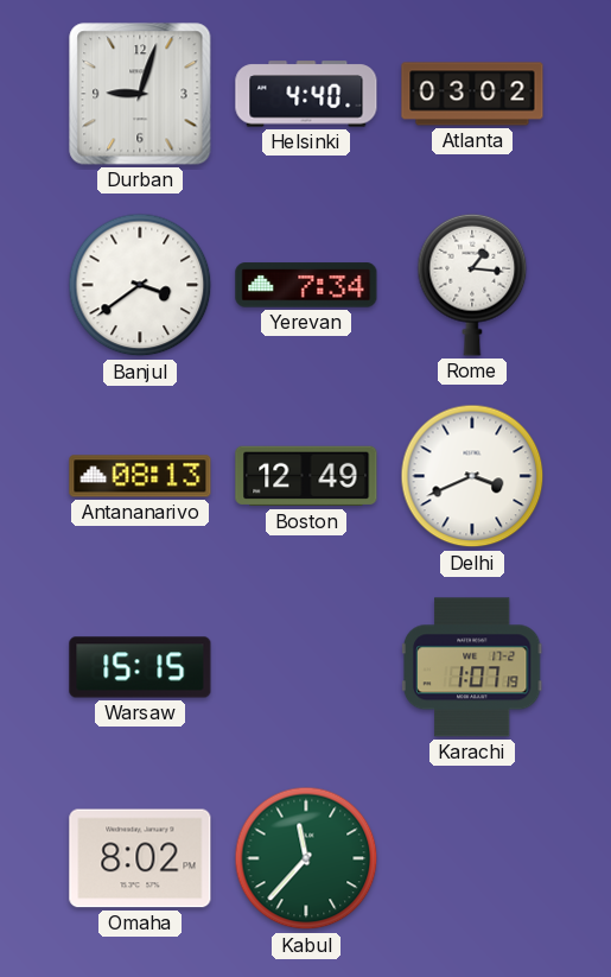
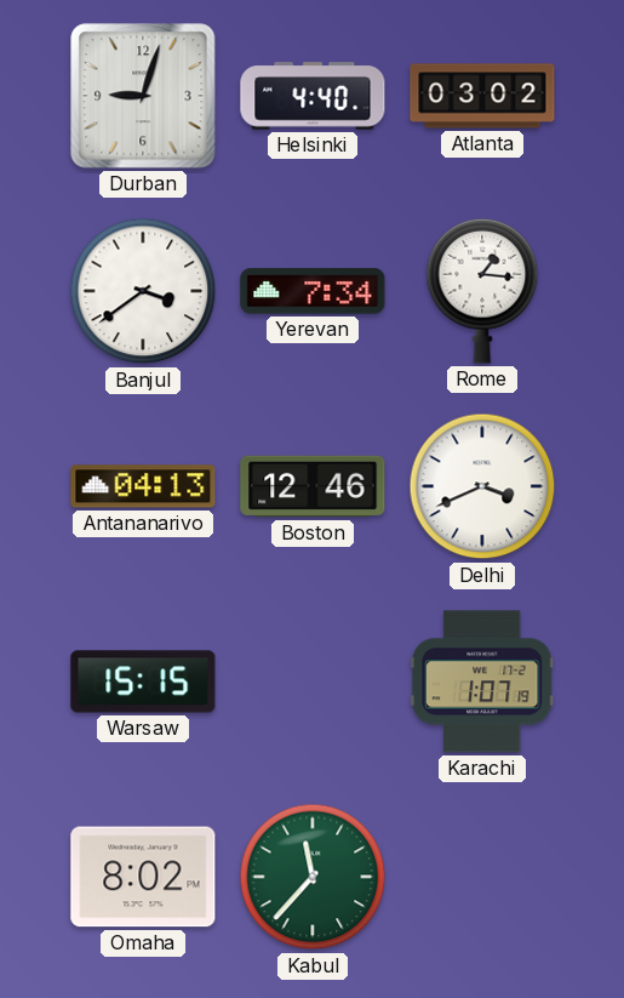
Antananarivo: 08:13 -> 04:13
Boston: 12:49 -> 12:46
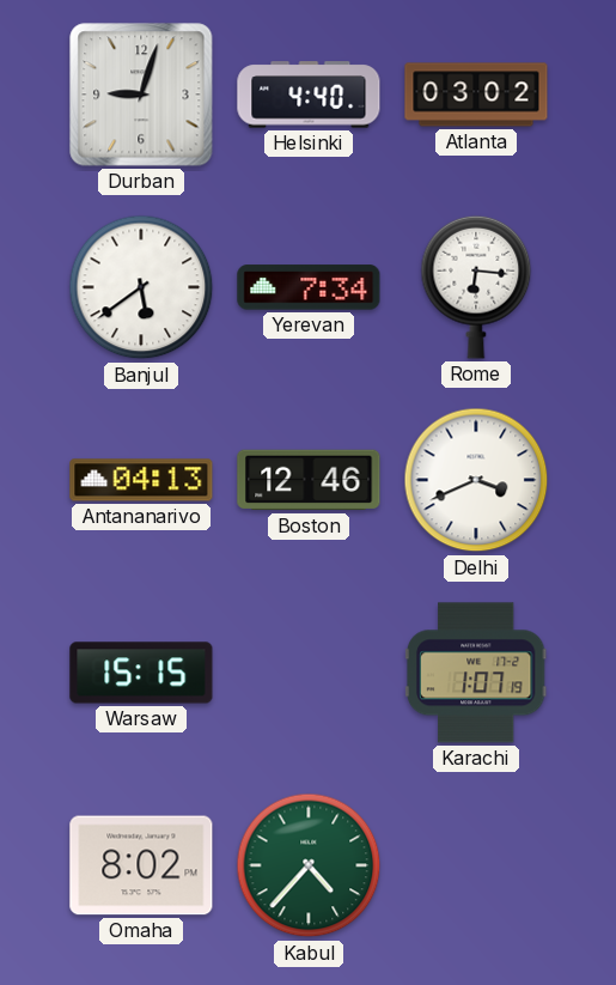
Banjul: 3:39 -> 5:39
Rome: 1:16 -> 6:16
Kabul: 11:37 -> 4:37
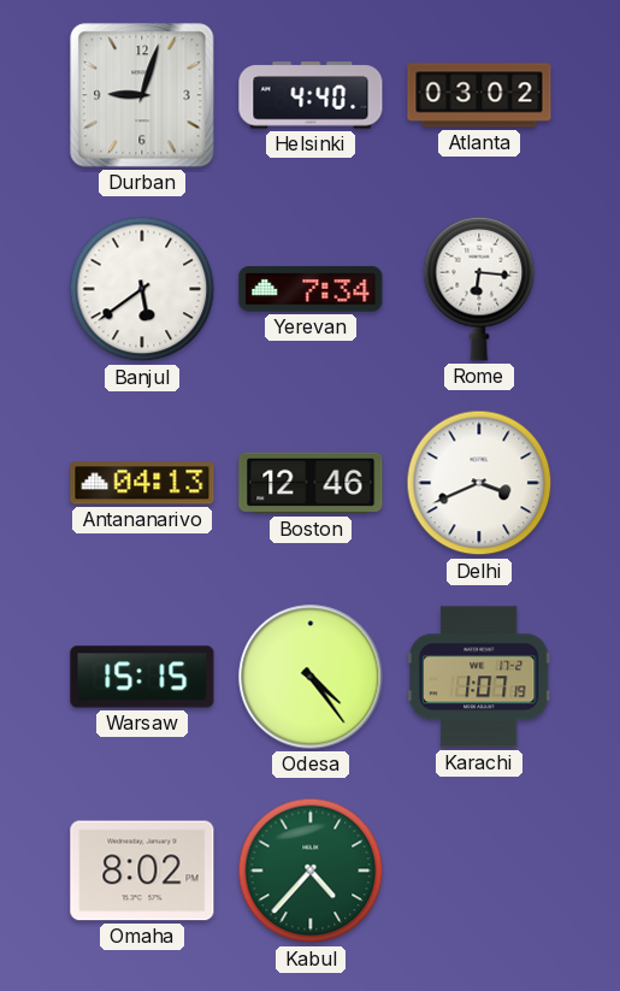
Odesa: none -> 4:24
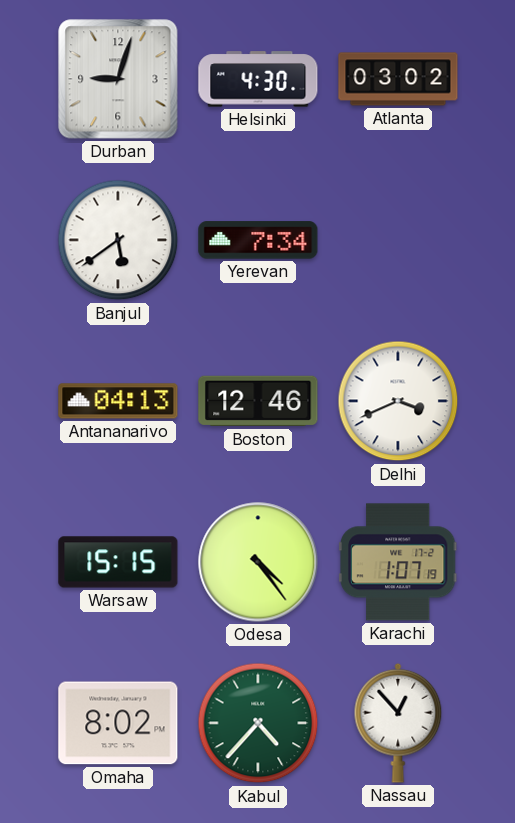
Helsinki: 4:40 -> 4:30
Rome: 6:16 -> none
Nassau: none -> 12:53
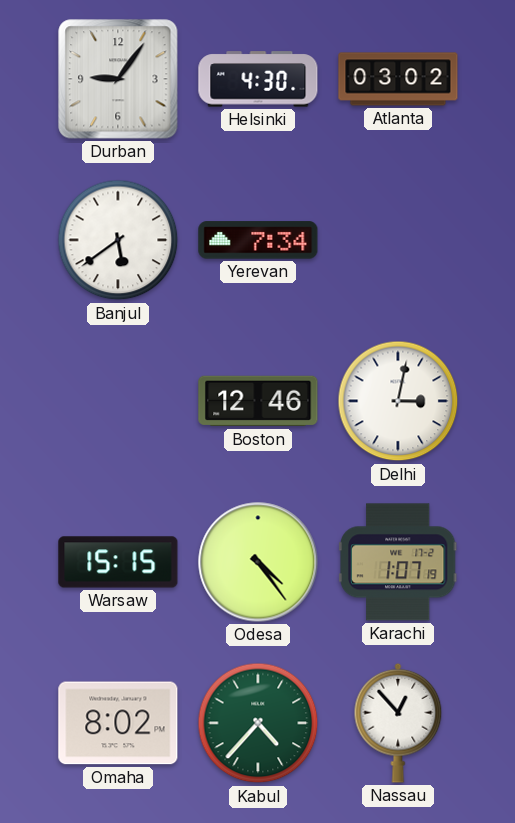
Durban: 9:03 -> 9:06
Antananarivo: 04:13 -> none
Delhi: 3:41 -> 3:02
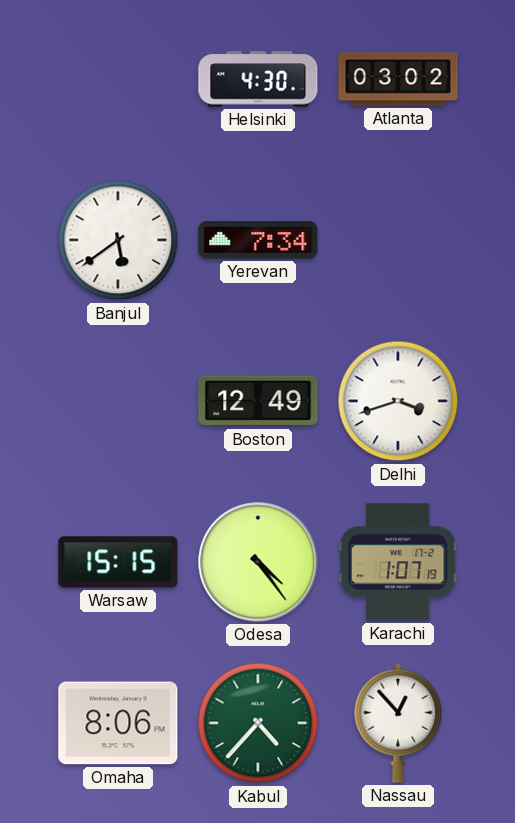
Durban: 9:06 -> none
Boston: 12:46 -> 12:49
Delhi: 3:02 -> 3:42
Omaha: 8:02 -> 8:06
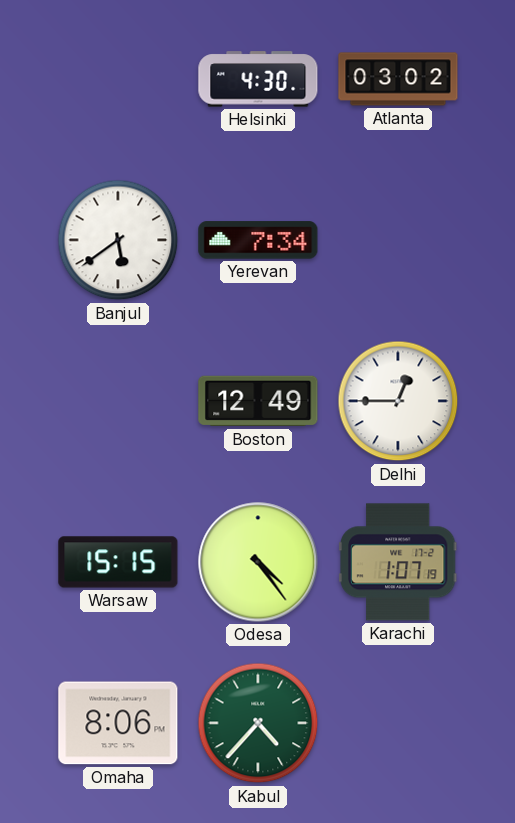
Delhi: 3:42 -> 12:45
Nassau: 12:53 -> none
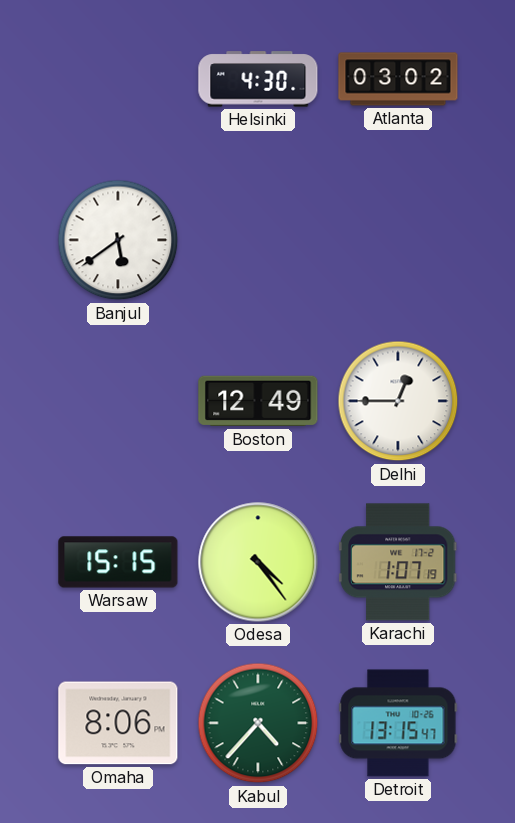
Yerevan: 7:34 -> none
Detroit: none -> 13:15
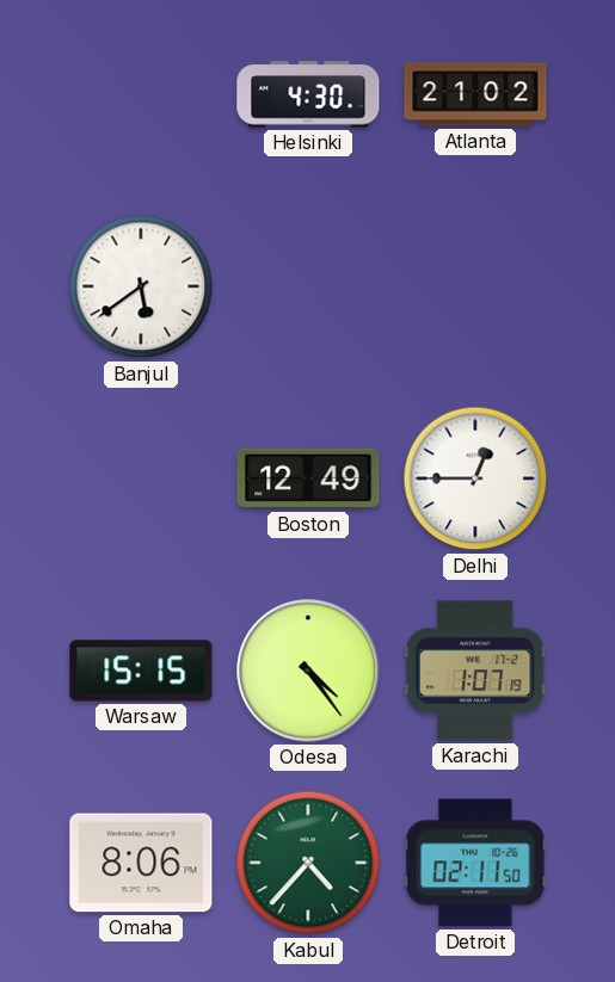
Atlanta: 03:02 -> 21:02
Detroit: 13:15 -> 02:11
